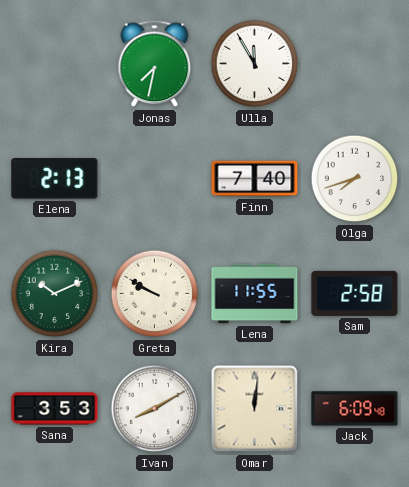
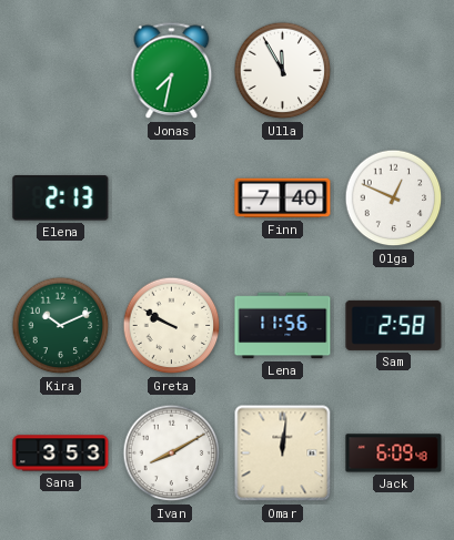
Olga: 7:42 -> 12:49
Lena: 11:55 -> 11:56
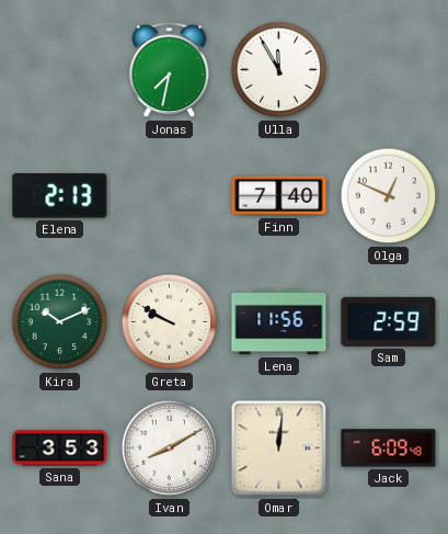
Sam: 2:58 -> 2:59
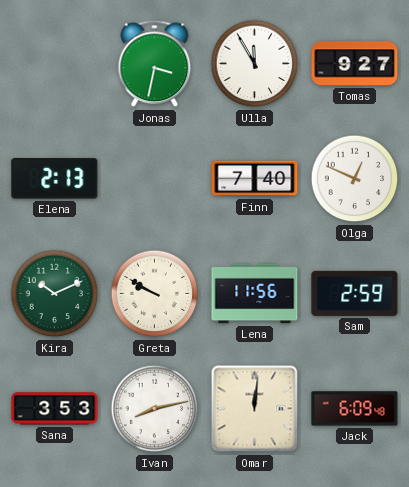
Jonas: 7:32 -> 3:32
Tomas: none -> 9:27
Ivan: 8:10 -> 8:13
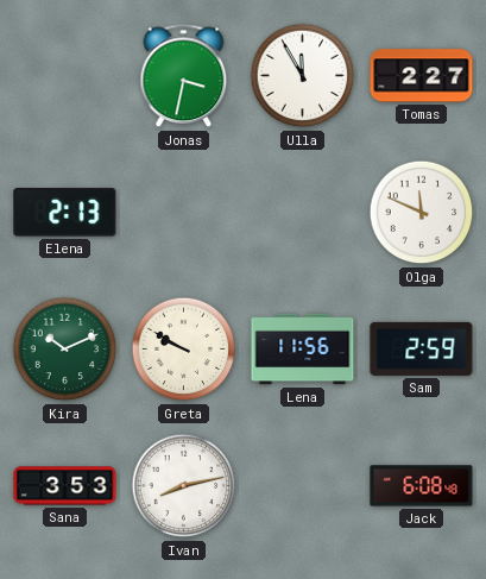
Tomas: 9:27 -> 2:27
Finn: 7:40 -> none
Olga: 12:49 -> 11:49
Omar: 12:01 -> none
Jack: 6:09 -> 6:08
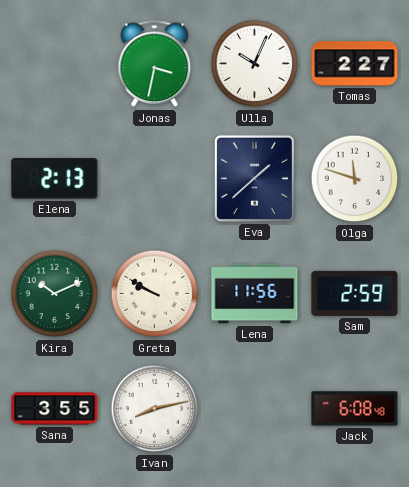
Ulla: 11:55 -> 10:04
Eva: none -> 1:38
Olga: 11:49 -> 11:48
Sana: 3:53 -> 3:55
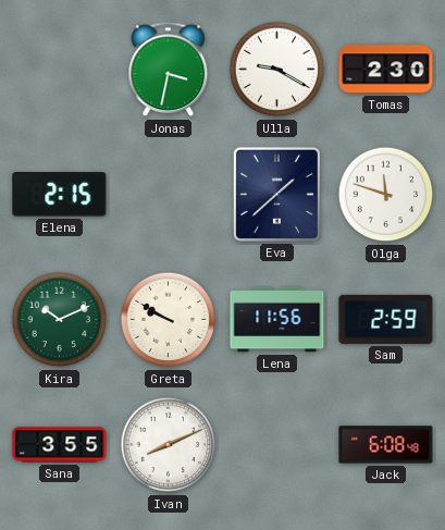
Ulla: 10:04 -> 9:20
Tomas: 2:27 -> 2:30
Elena: 2:13 -> 2:15
Ivan: 8:13 -> 8:11
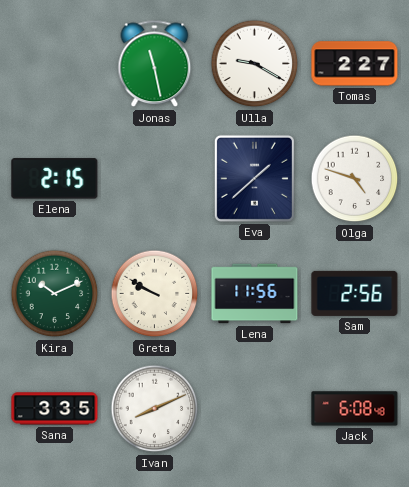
Jonas: 3:32 -> 11:28
Tomas: 2:30 -> 2:27
Olga: 11:48 -> 4:48
Sam: 2:59 -> 2:56
Sana: 3:55 -> 3:35
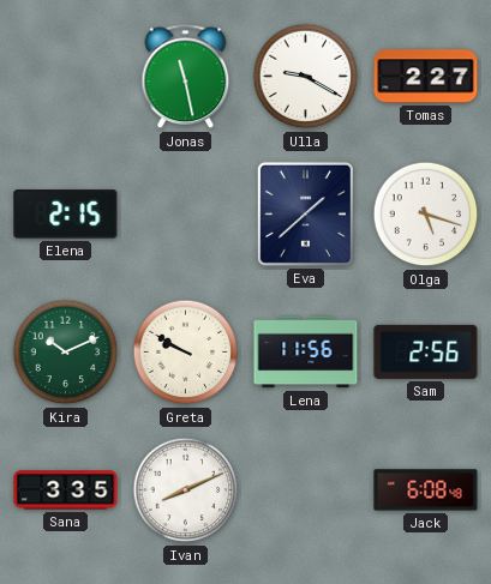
Olga: 4:48 -> 5:18
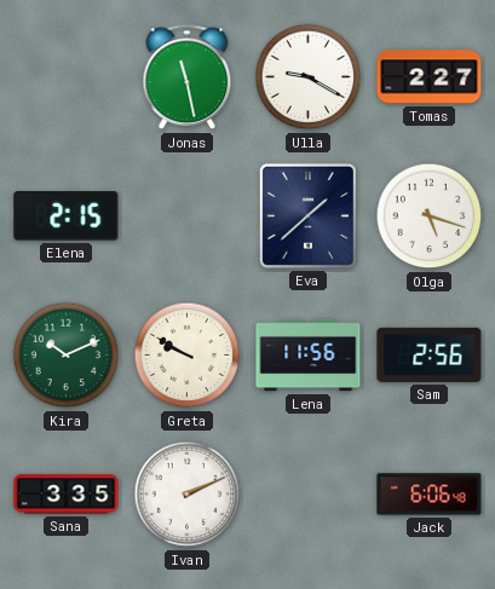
Ivan: 8:11 -> 2:11
Jack: 6:08 -> 6:06
